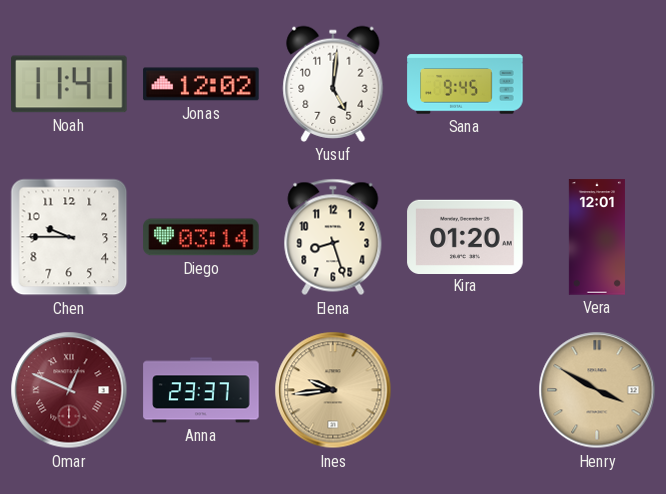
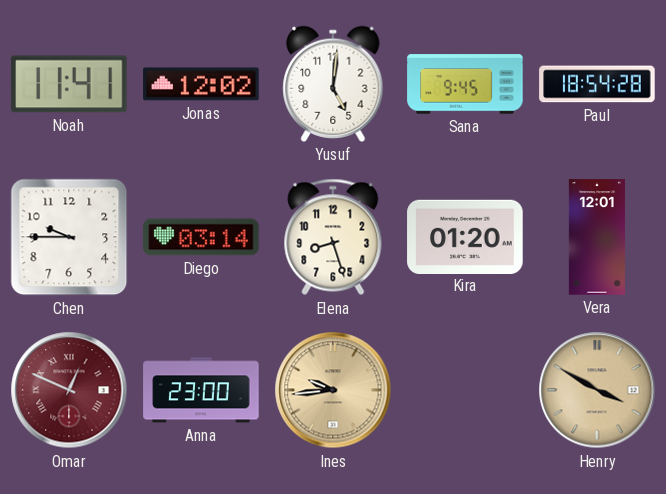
Paul: none -> 18:54
Anna: 23:37 -> 23:00
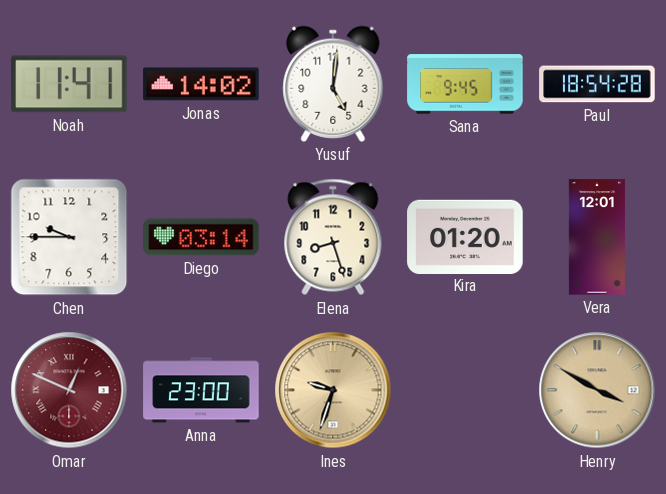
Jonas: 12:02 -> 14:02
Ines: 9:44 -> 9:33
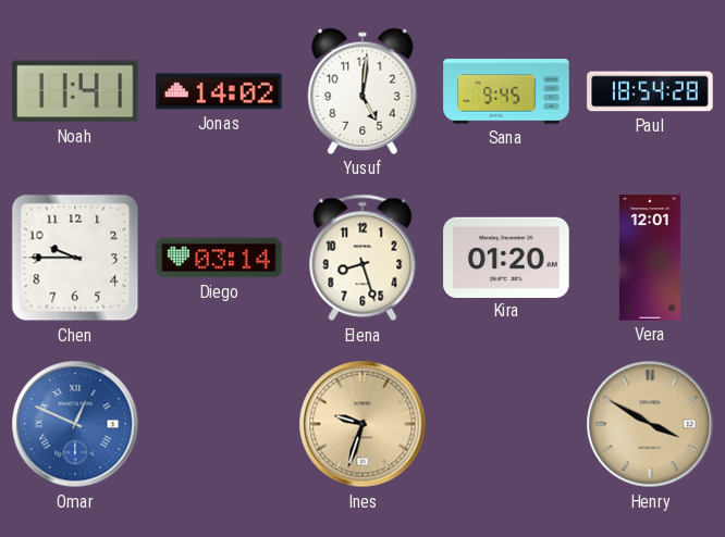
Omar dial: burgundy -> blue
Anna: 23:00 -> none
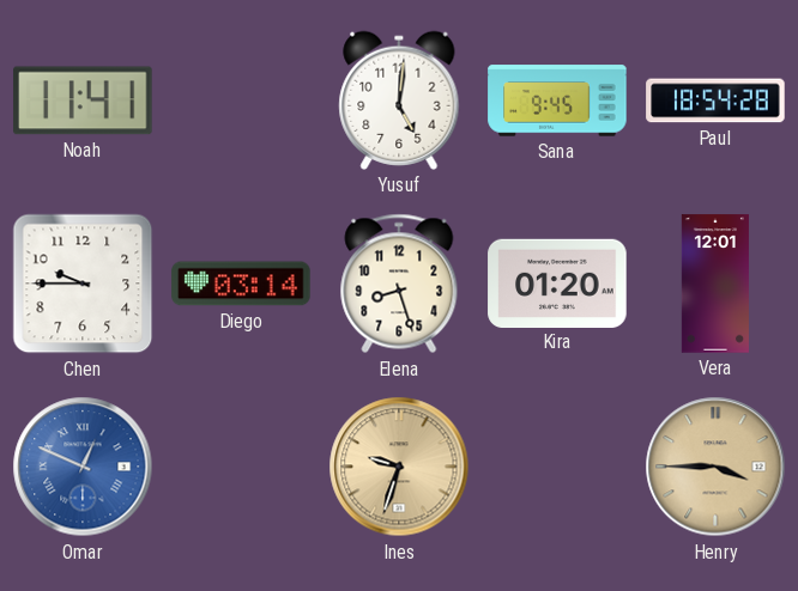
Jonas: 14:02 -> none
Henry: 3:50 -> 3:45
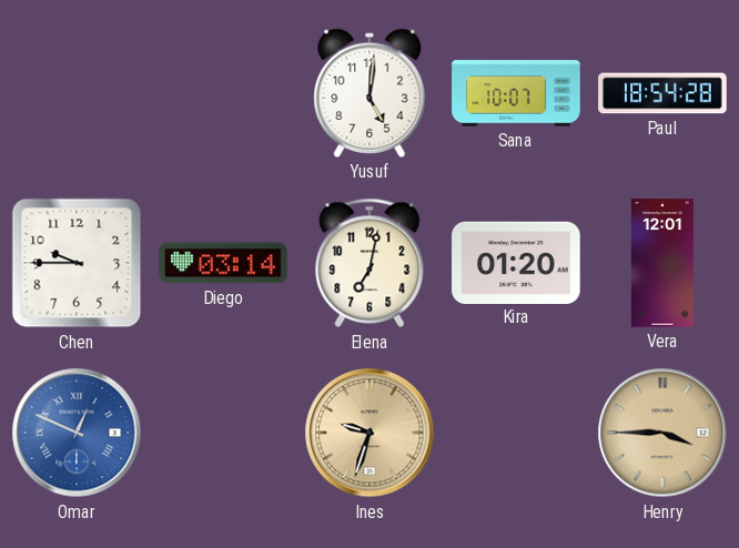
Noah: 11:41 -> none
Sana: 9:45 -> 10:07
Elena: 8:27 -> 7:02
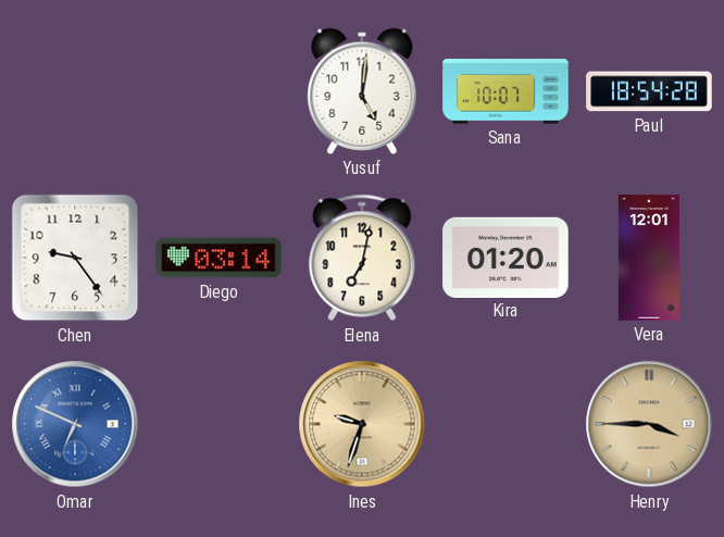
Chen: 9:45 -> 9:24
Omar: 12:49 -> 6:49
